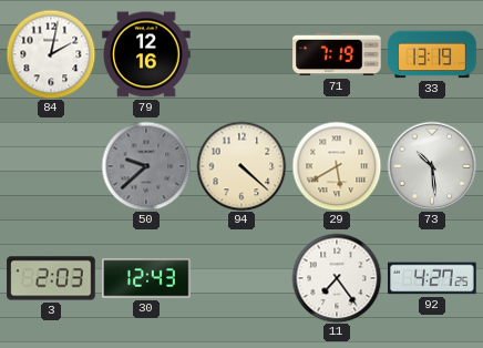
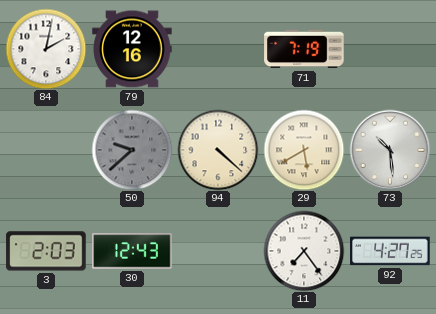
33: 13:19 -> none
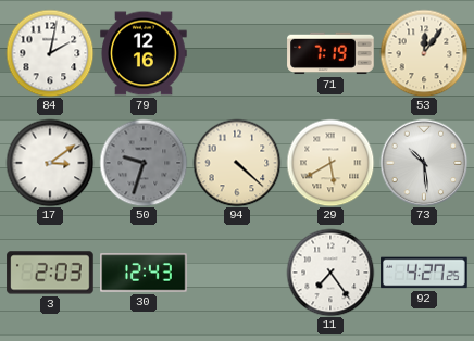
53: none -> 12:06
17: none -> 3:09
50: 9:38 -> 9:33
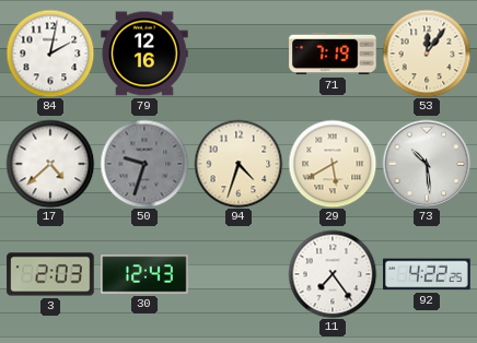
17: 3:09 -> 4:38
94: 4:22 -> 4:33
92: 4:27 -> 4:22
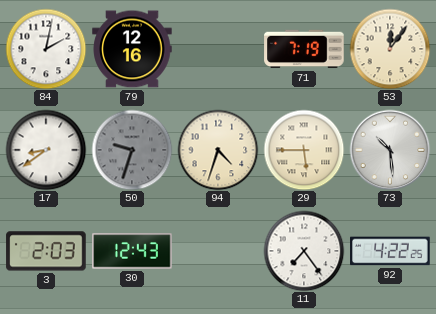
17: 4:38 -> 8:39
29: 5:40 -> 5:45
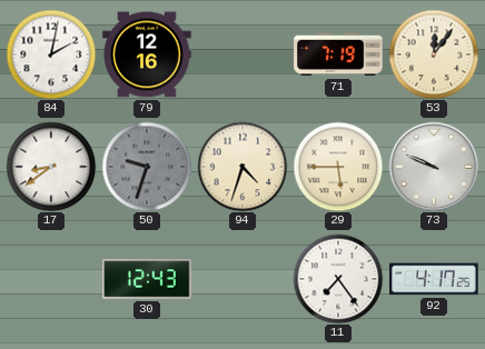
73: 10:29 -> 9:49
3: 2:03 -> none
92: 4:22 -> 4:17
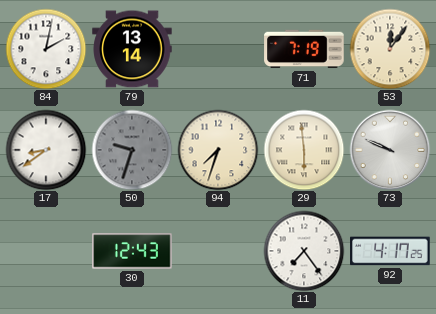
79: 12:16 -> 13:14
94: 4:33 -> 7:33
29: 5:45 -> 5:59
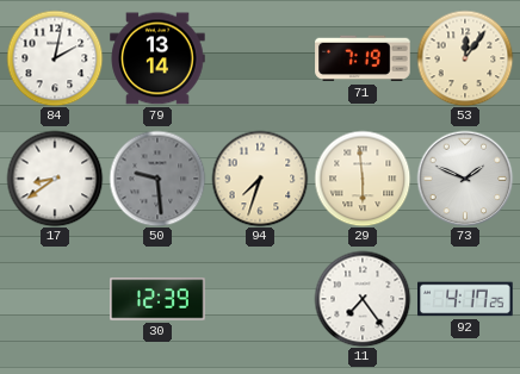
50: 9:33 -> 9:29
73: 9:49 -> 1:49
30: 12:43 -> 12:39
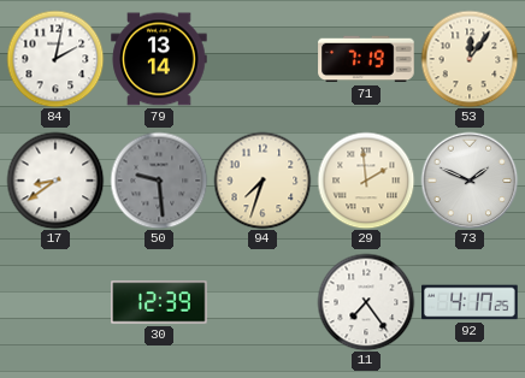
29: 5:59 -> 1:59
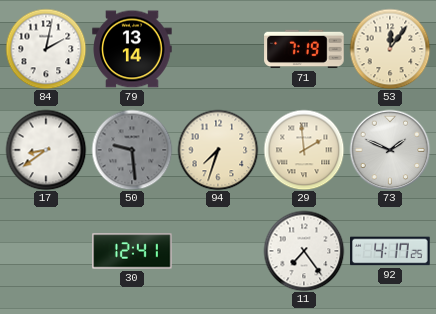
30: 12:39 -> 12:41
